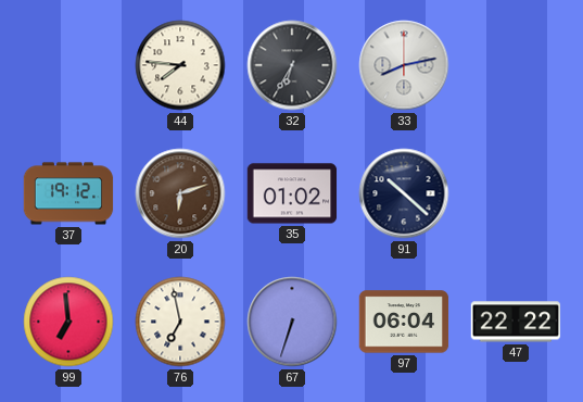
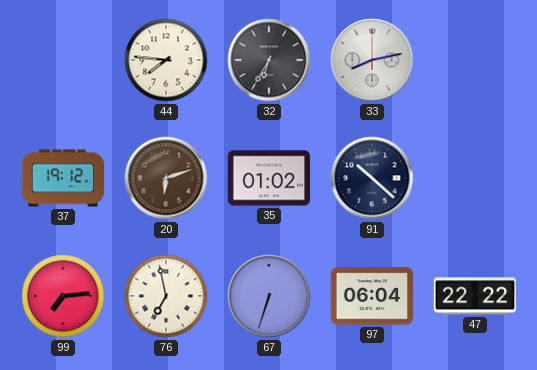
99: 6:59 -> 7:14
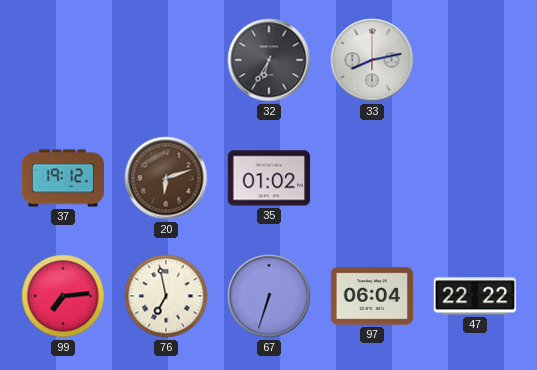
44: 7:46 -> none
91: 10:22 -> none
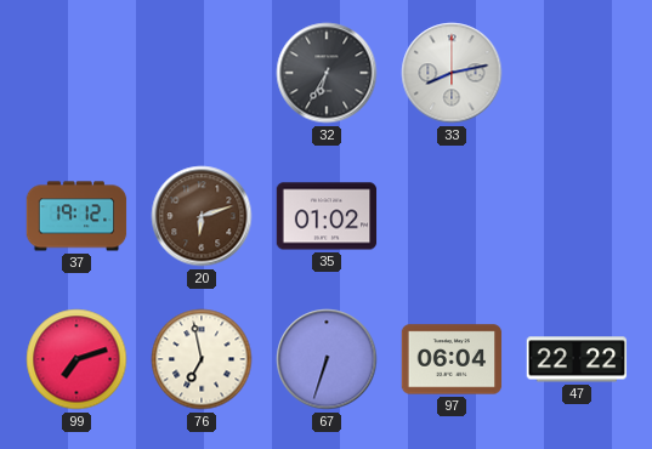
99: 7:14 -> 7:12
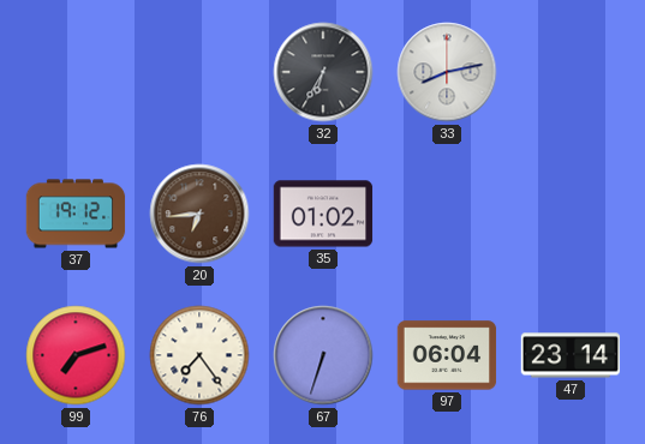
20: 6:12 -> 6:44
76: 6:58 -> 7:24
47: 22:22 -> 23:14
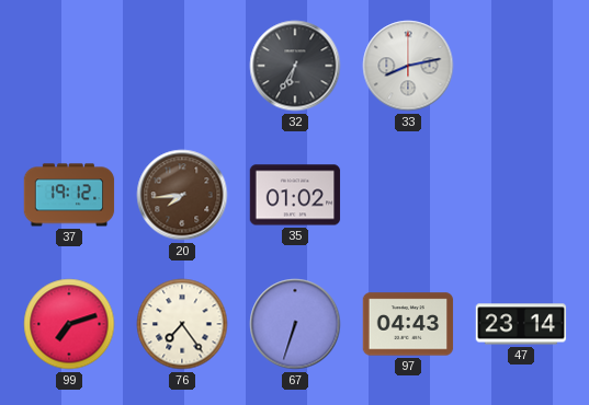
20: 6:44 -> 7:44
97: 06:04 -> 04:43
